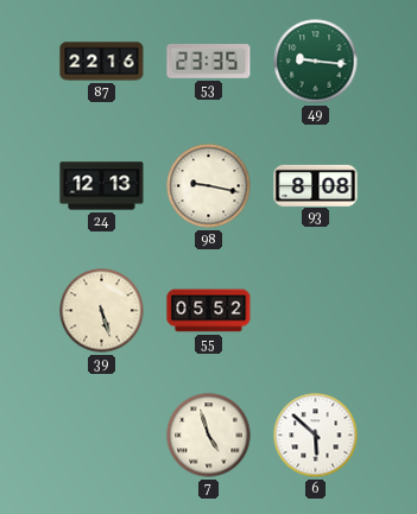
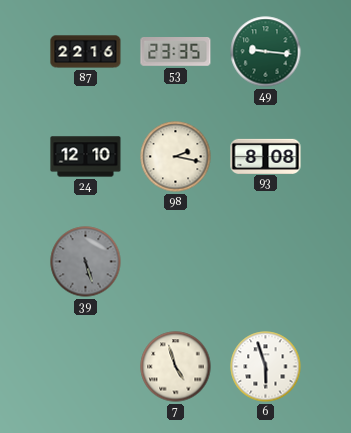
24: 12:13 -> 12:10
98: 9:17 -> 2:17
39 dial: cream -> grey
55: 05:52 -> none
6: 5:52 -> 5:57
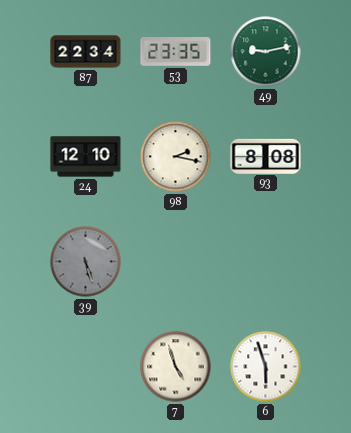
87: 22:16 -> 22:34
49: 9:16 -> 9:13
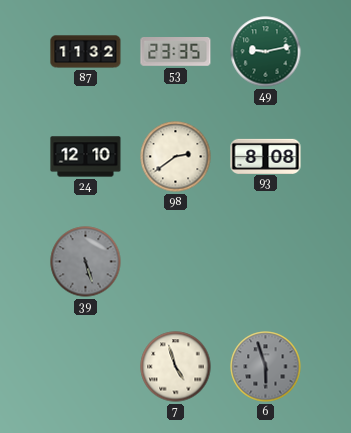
87: 22:34 -> 11:32
98: 2:17 -> 2:39
6 dial: white -> grey
